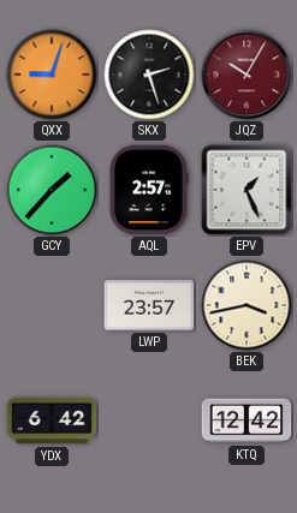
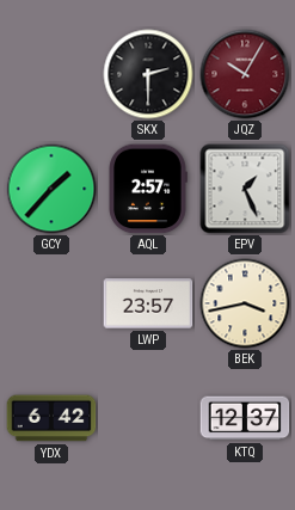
QXX: 9:03 -> none
SKX: 2:27 -> 2:30
KTQ: 12:42 -> 12:37
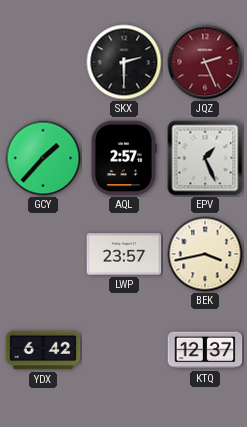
JQZ: 10:05 -> 2:26
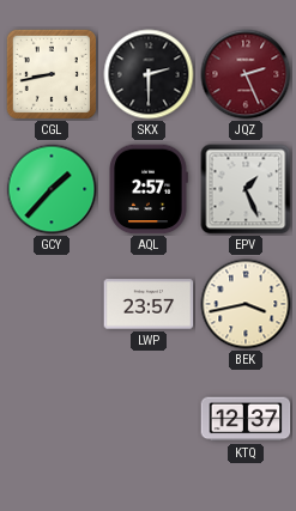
CGL: none -> 8:43
YDX: 6:42 -> none
